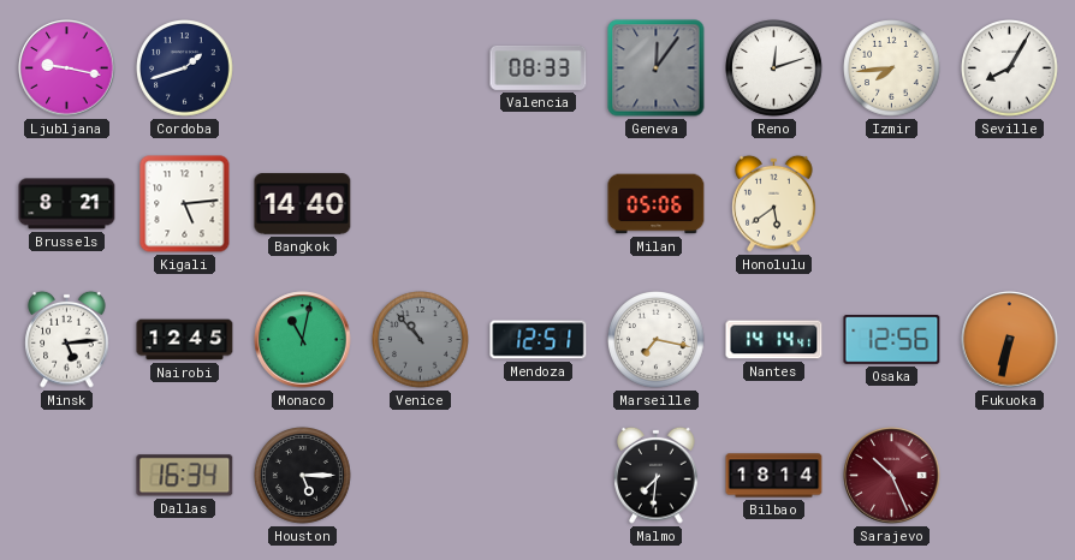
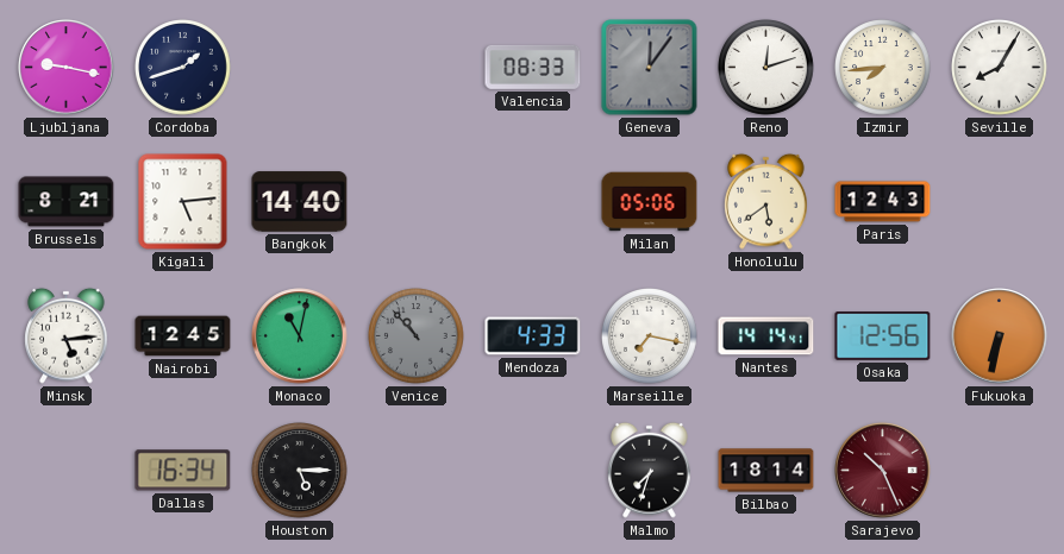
Paris: none -> 12:43
Mendoza: 12:51 -> 4:33
Malmo: 7:31 -> 7:33
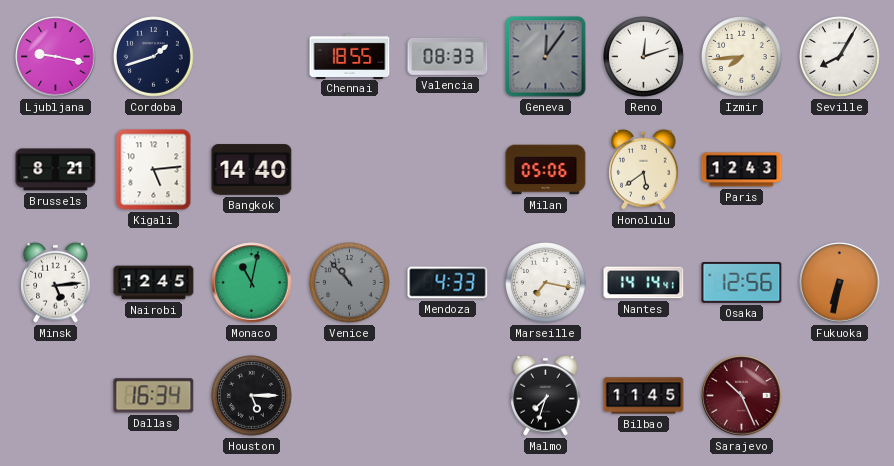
Chennai: none -> 18:55
Bilbao: 18:14 -> 11:45
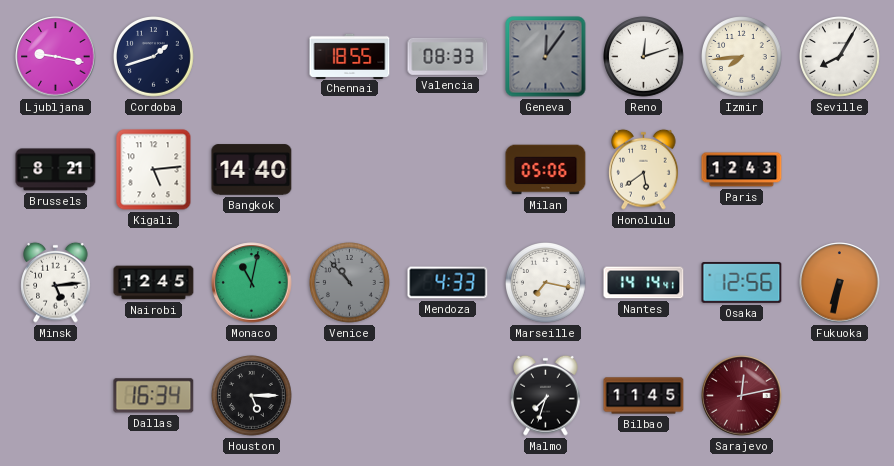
Sarajevo: 10:26 -> 12:13
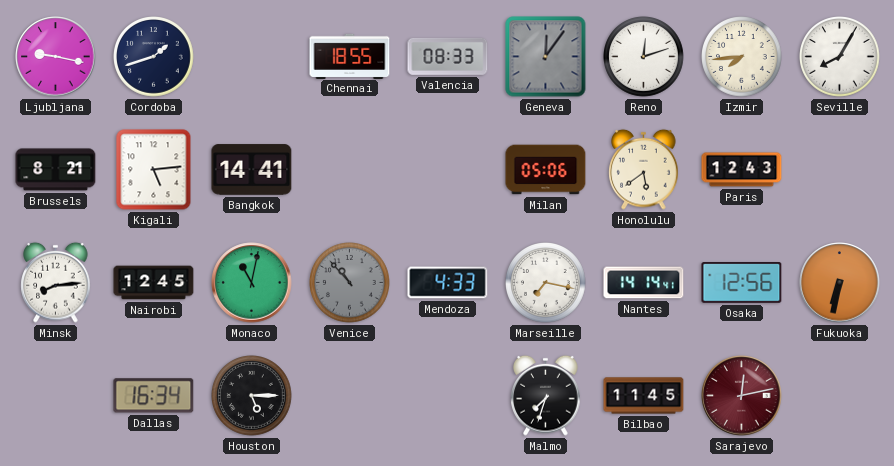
Bangkok: 14:40 -> 14:41
Minsk: 5:14 -> 8:14
